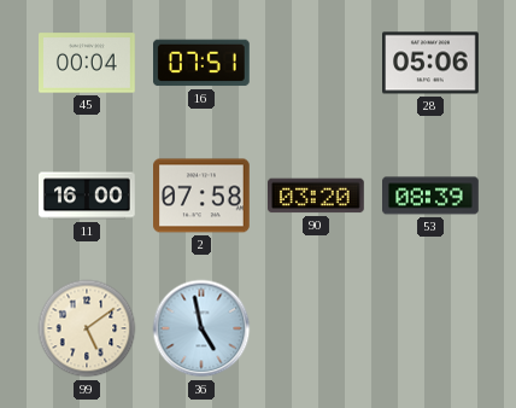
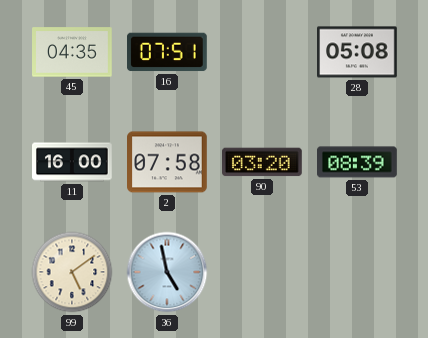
45: 00:04 -> 04:35
28: 05:06 -> 05:08
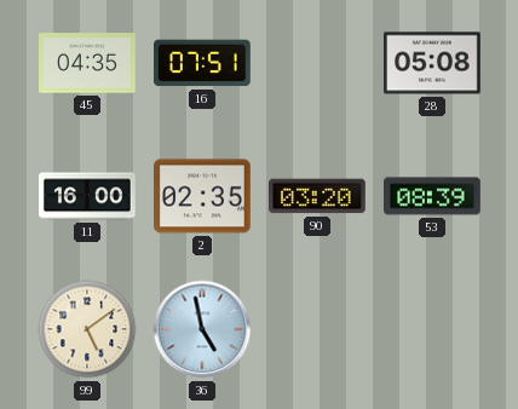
2: 07:58 -> 02:35
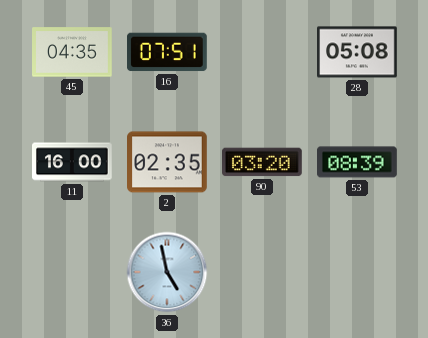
99: 5:09 -> none
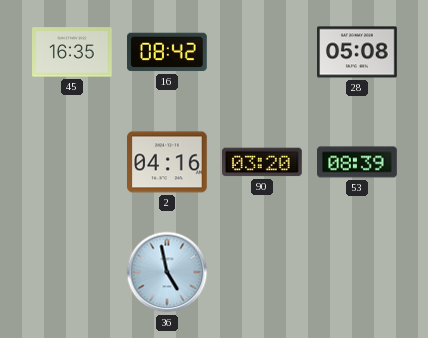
45: 04:35 -> 16:35
16: 07:51 -> 08:42
11: 16:00 -> none
2: 02:35 -> 04:16
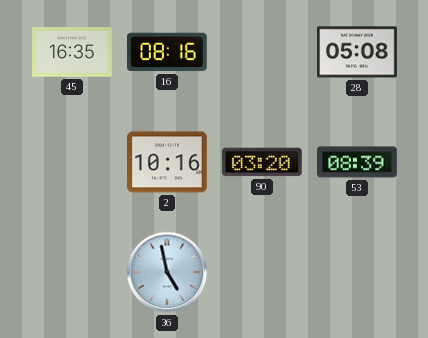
16: 08:42 -> 08:16
2: 04:16 -> 10:16
